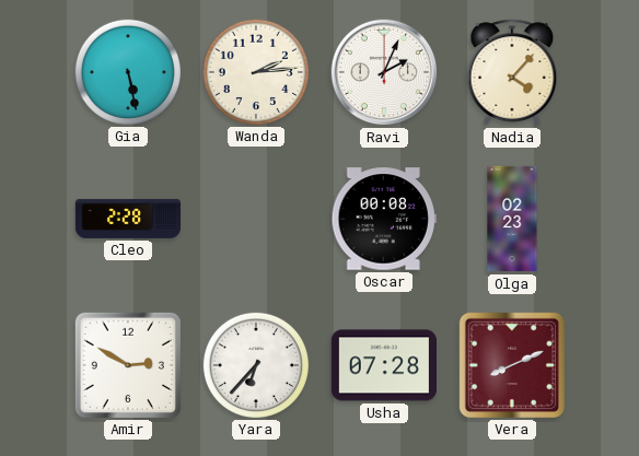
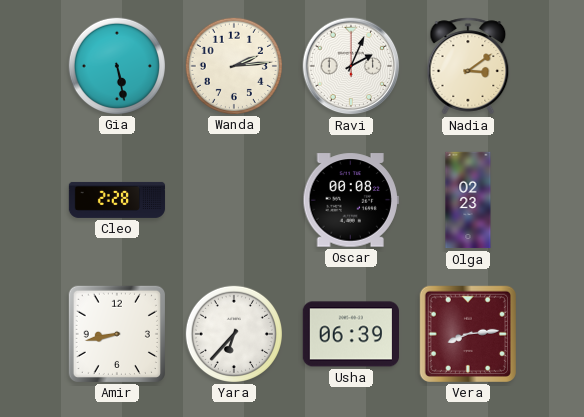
Nadia: 4:07 -> 3:09
Amir: 2:50 -> 8:43
Usha: 07:28 -> 06:39
Vera: 8:11 -> 8:14
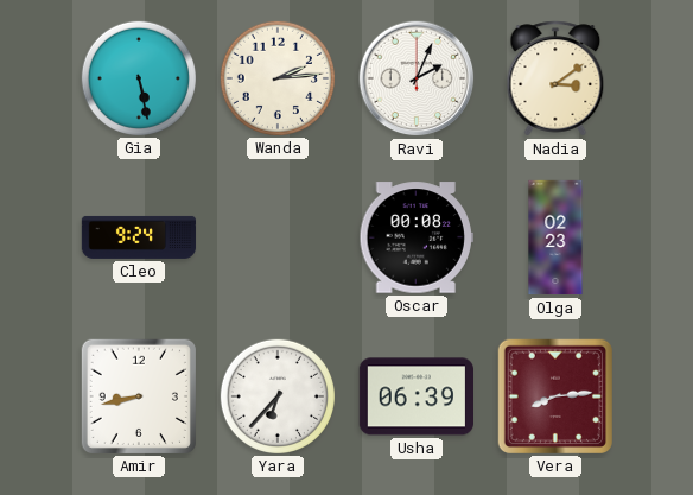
Cleo: 2:28 -> 9:24
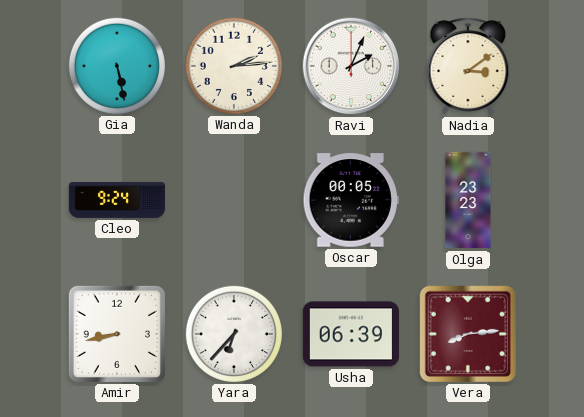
Oscar: 00:08 -> 00:05
Olga: 02:23 -> 23:23
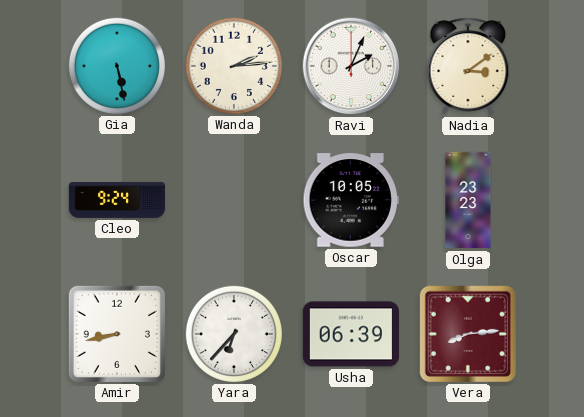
Oscar: 00:05 -> 10:05
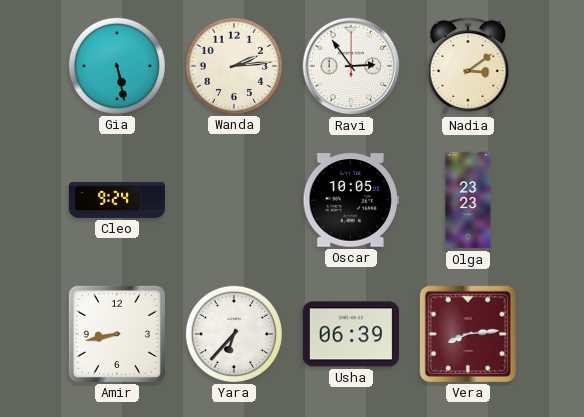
Ravi: 2:04 -> 2:54
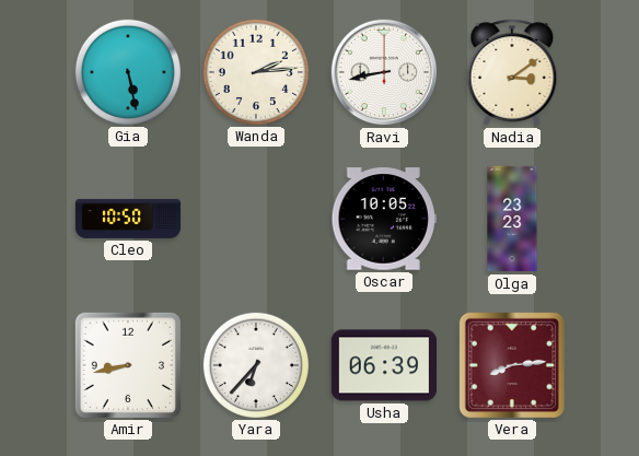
Ravi: 2:54 -> 8:43
Cleo: 9:24 -> 10:50
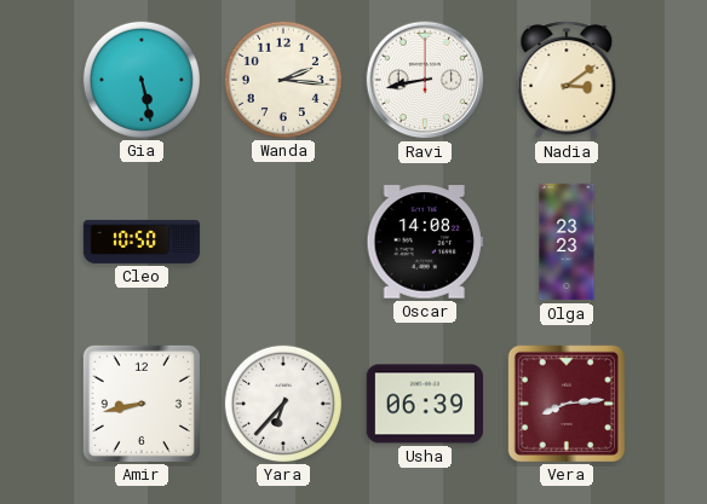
Wanda: 2:14 -> 2:16
Oscar: 10:05 -> 14:08
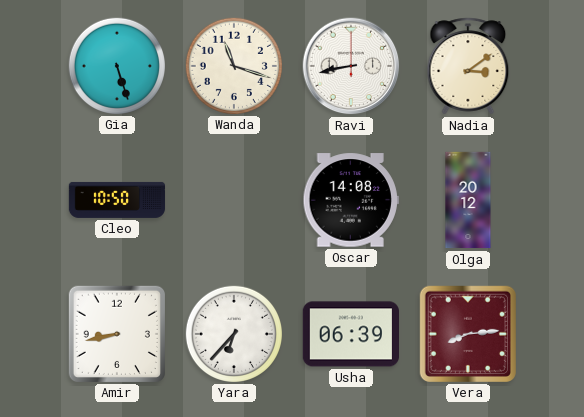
Gia: 5:28 -> 5:27
Wanda: 2:16 -> 11:18
Olga: 23:23 -> 20:12
